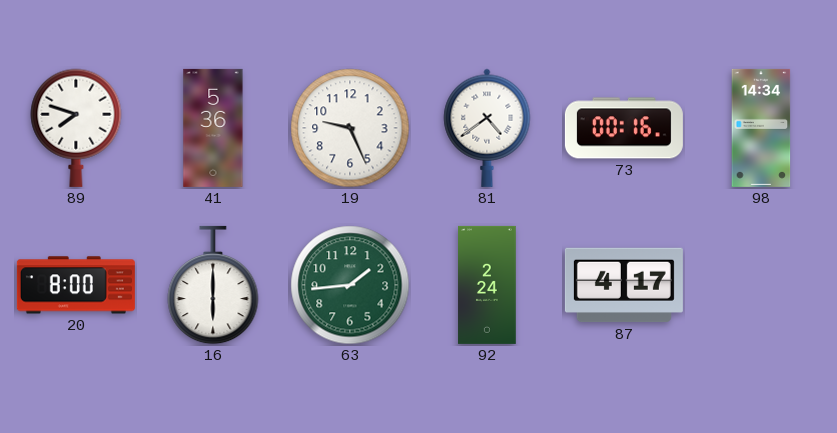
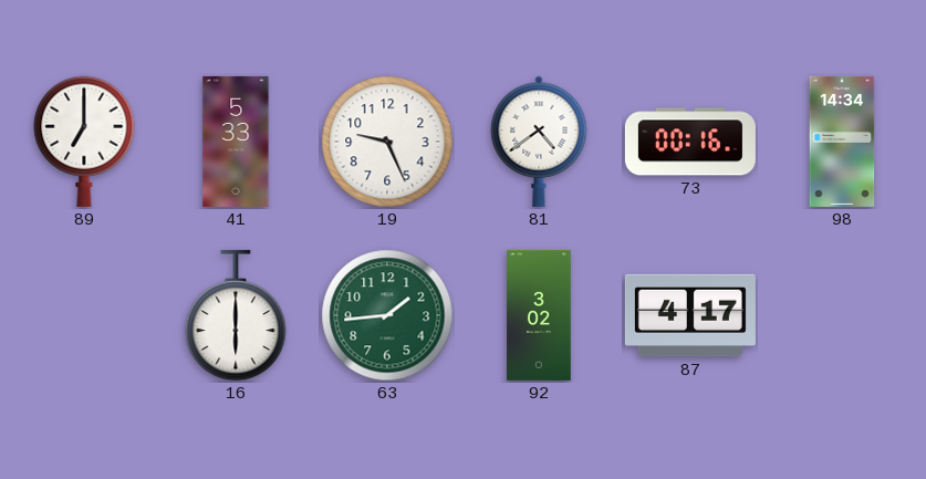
89: 7:48 -> 7:00
41: 5:36 -> 5:33
20: 8:00 -> none
92: 2:24 -> 3:02
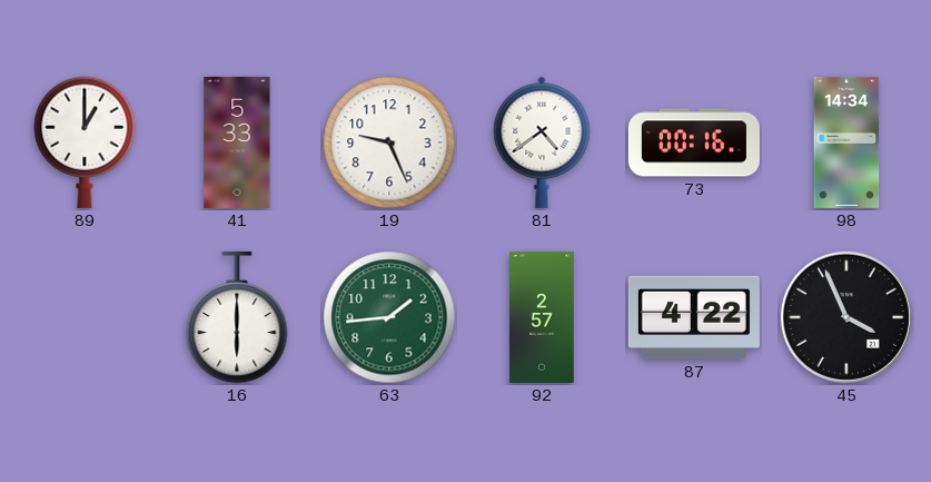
89: 7:00 -> 1:00
92: 3:02 -> 2:57
87: 4:17 -> 4:22
45: none -> 3:56
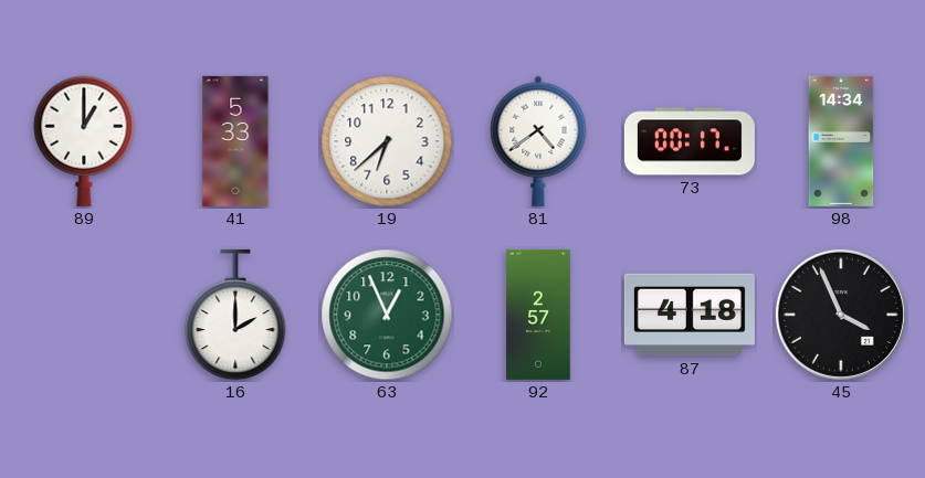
19: 9:26 -> 6:38
73: 00:16 -> 00:17
16: 6:00 -> 2:00
63: 1:44 -> 12:56
87: 4:22 -> 4:18
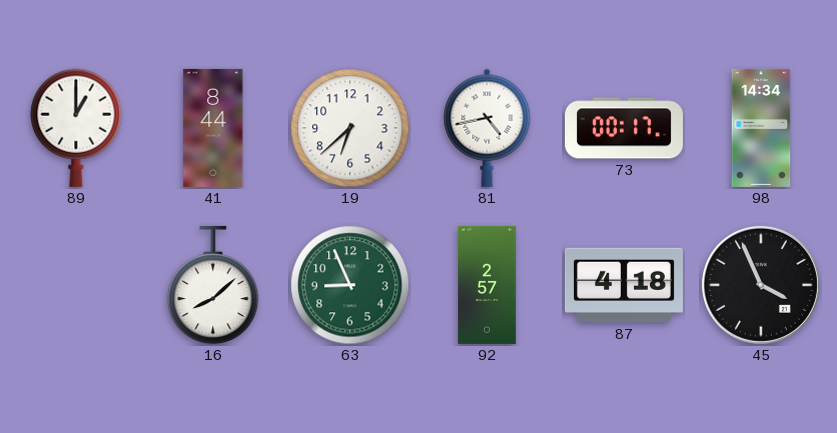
41: 5:33 -> 8:44
81: 4:39 -> 4:43
16: 2:00 -> 8:08
63: 12:56 -> 8:56
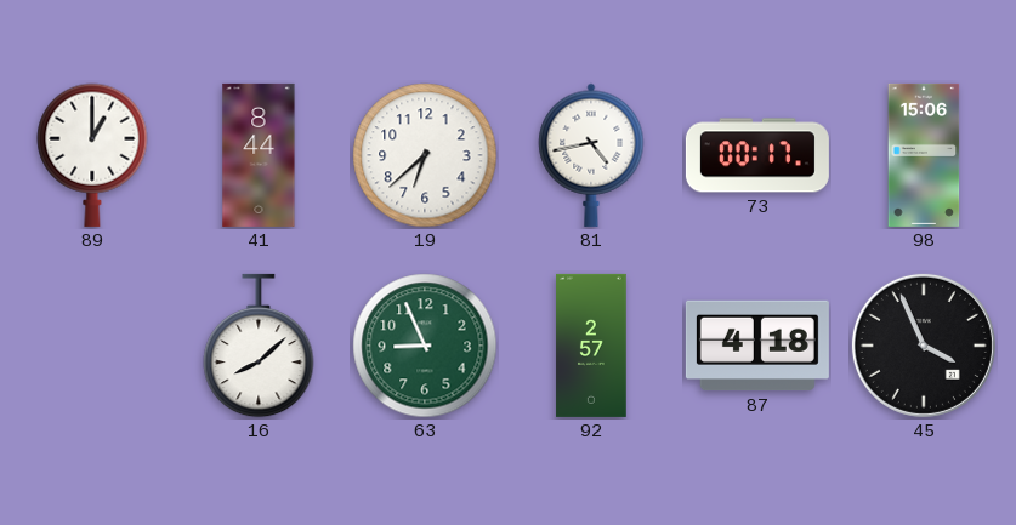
98: 14:34 -> 15:06
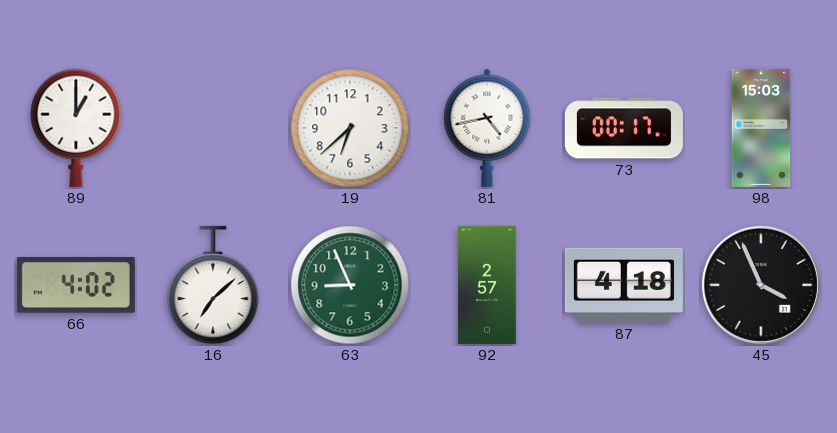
41: 8:44 -> none
98: 15:06 -> 15:03
66: none -> 4:02
16: 8:08 -> 7:08
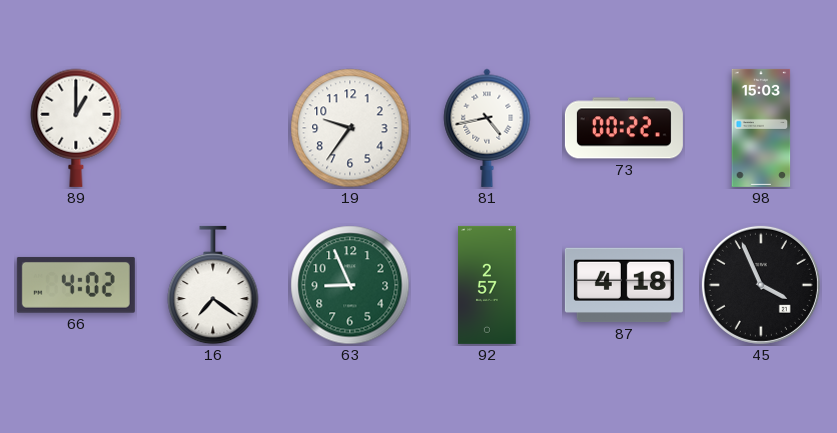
19: 6:38 -> 9:36
73: 00:17 -> 00:22
16: 7:08 -> 7:21
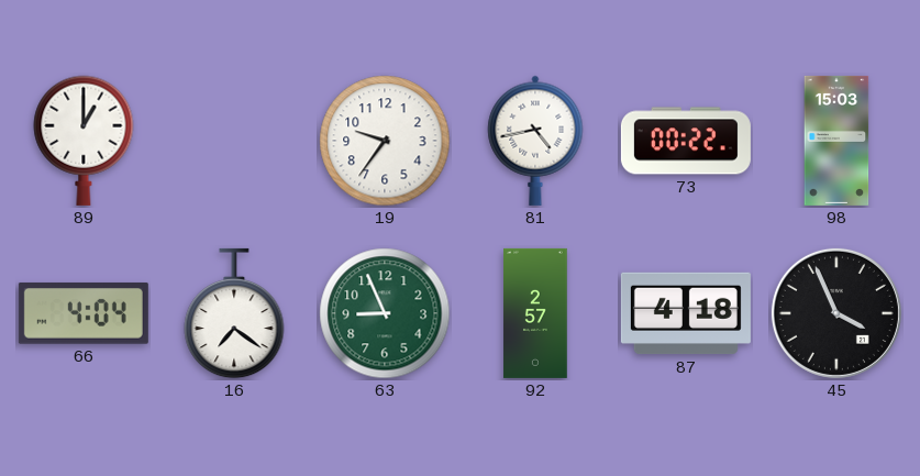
66: 4:02 -> 4:04
